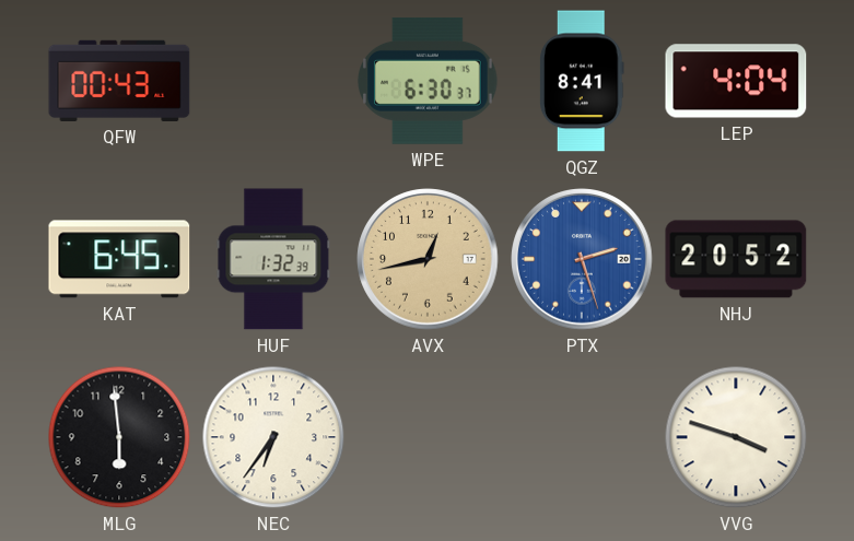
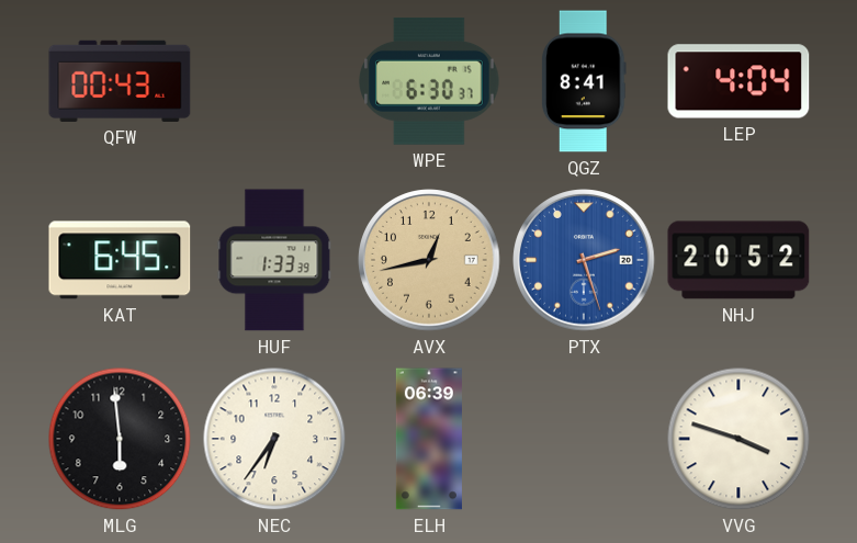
HUF: 1:32 -> 1:33
ELH: none -> 06:39
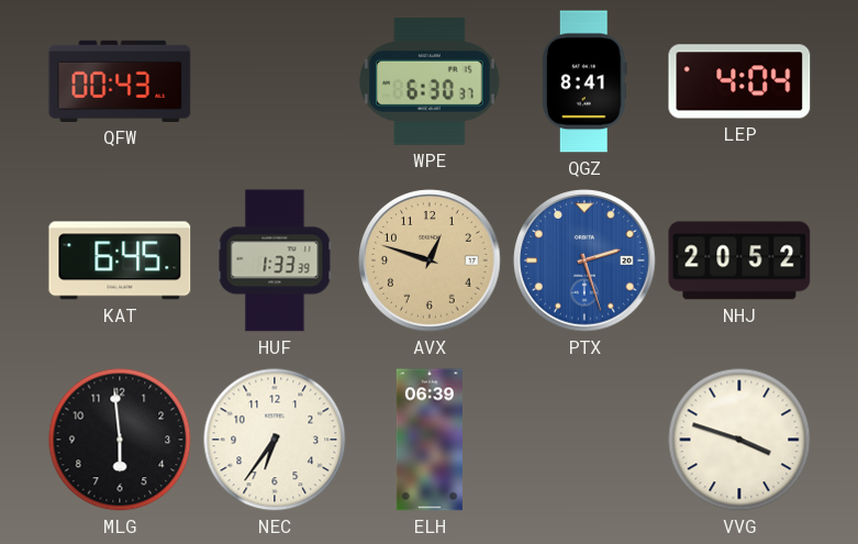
AVX: 12:43 -> 12:48
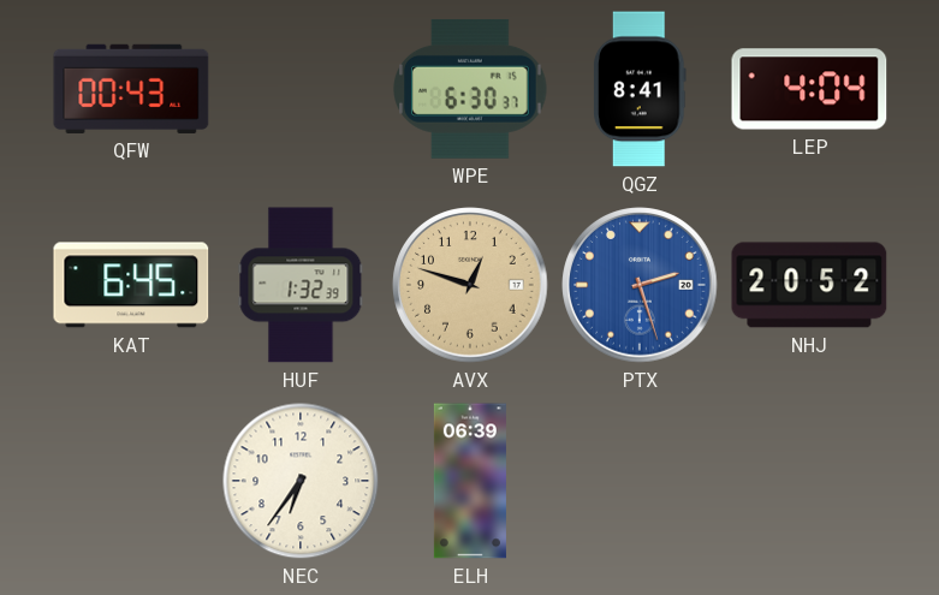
HUF: 1:33 -> 1:32
MLG: 5:59 -> none
VVG: 3:48 -> none
